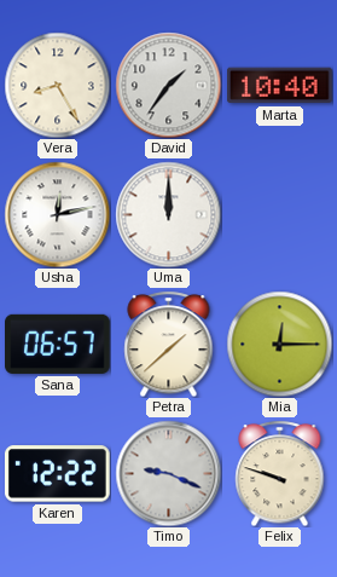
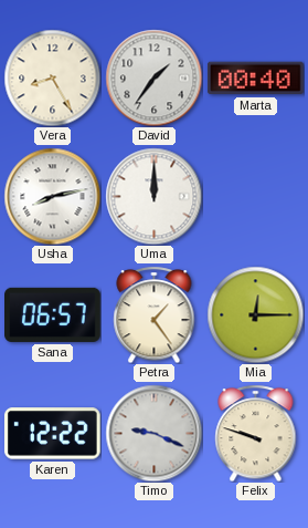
Marta: 10:40 -> 00:40
Usha: 12:13 -> 8:13
Petra: 1:38 -> 1:24
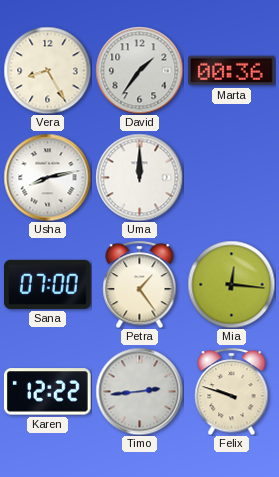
Marta: 00:40 -> 00:36
Sana: 06:57 -> 07:00
Mia: 12:15 -> 12:16
Timo: 9:19 -> 2:44
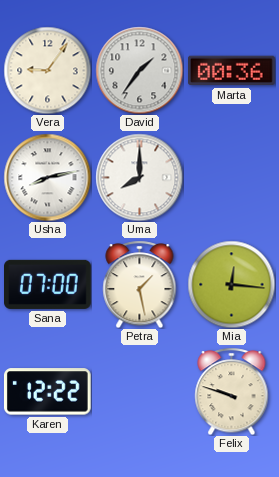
Vera: 8:25 -> 9:06
Uma: 12:00 -> 8:00
Petra: 1:24 -> 1:28
Timo: 2:44 -> none
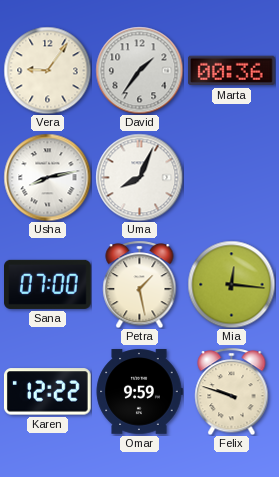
Uma: 8:00 -> 8:04
Omar: none -> 9:59
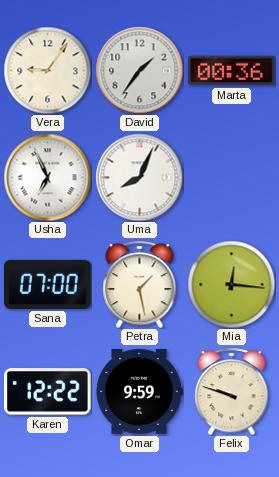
Usha: 8:13 -> 6:56
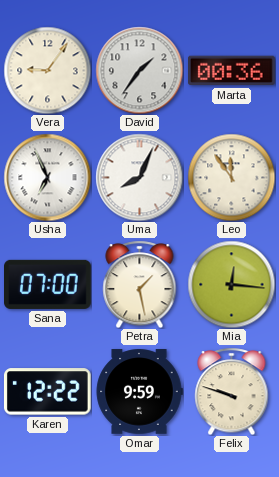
Leo: none -> 11:54
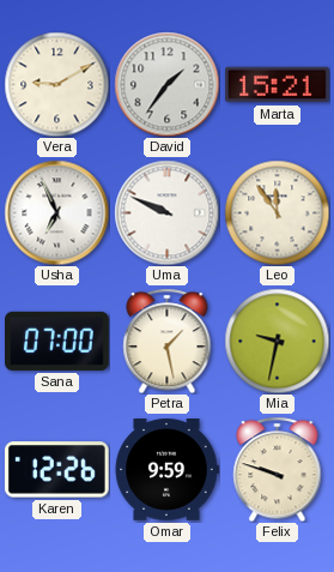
Vera: 9:06 -> 9:10
Marta: 00:36 -> 15:21
Uma: 8:04 -> 9:49
Mia: 12:16 -> 9:32
Karen: 12:22 -> 12:26
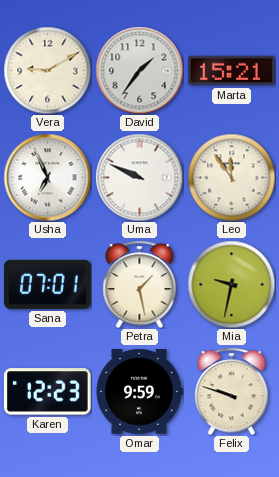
Sana: 07:00 -> 07:01
Karen: 12:26 -> 12:23
